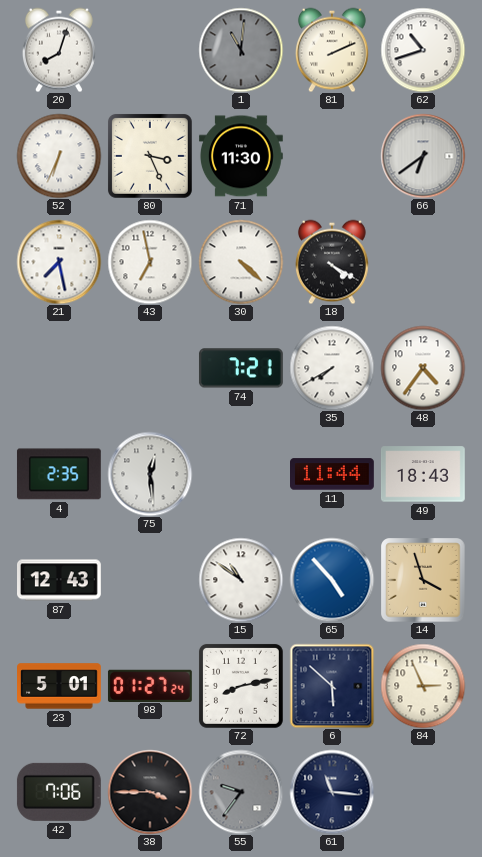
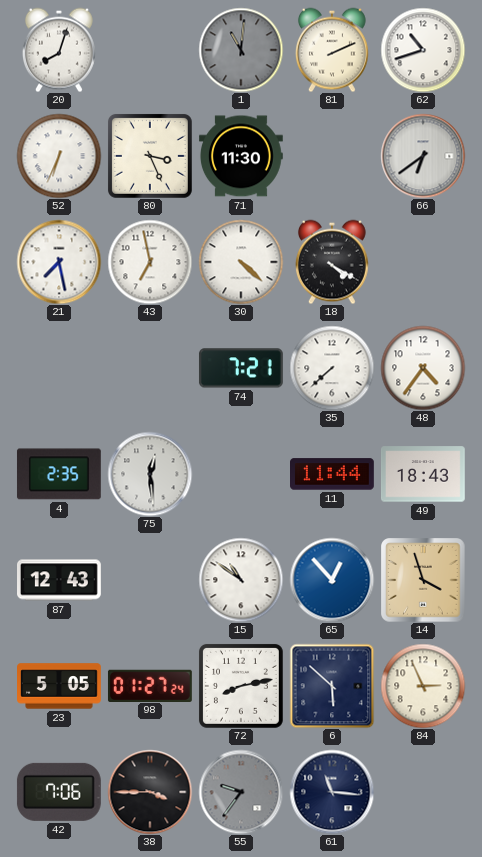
35: 7:40 -> 7:38
65: 4:53 -> 12:53
23: 5:01 -> 5:05
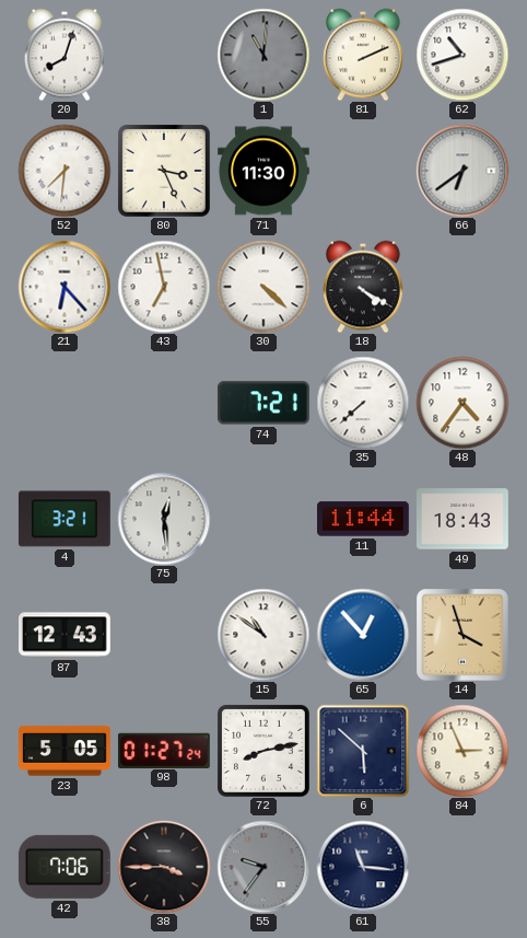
52: 6:34 -> 7:31
21: 7:28 -> 6:23
4: 2:35 -> 3:21
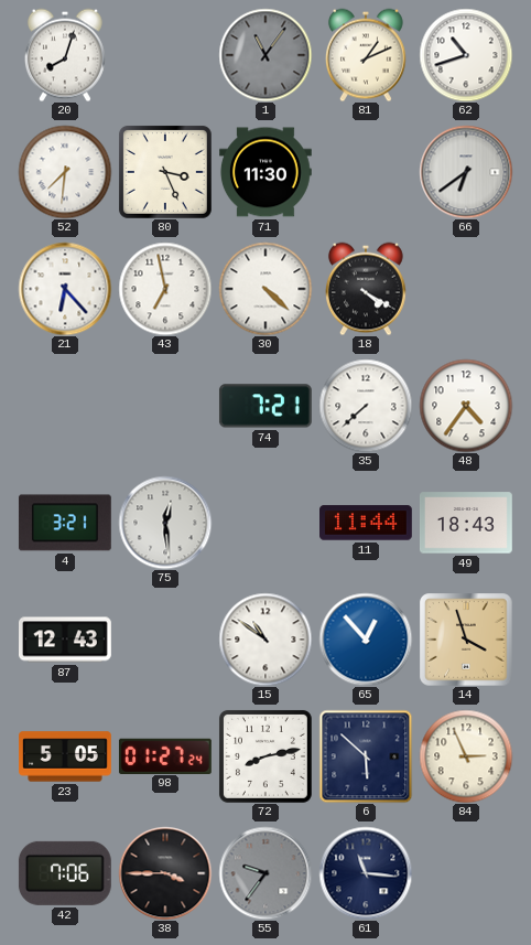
1: 11:01 -> 11:06
81: 2:11 -> 1:11
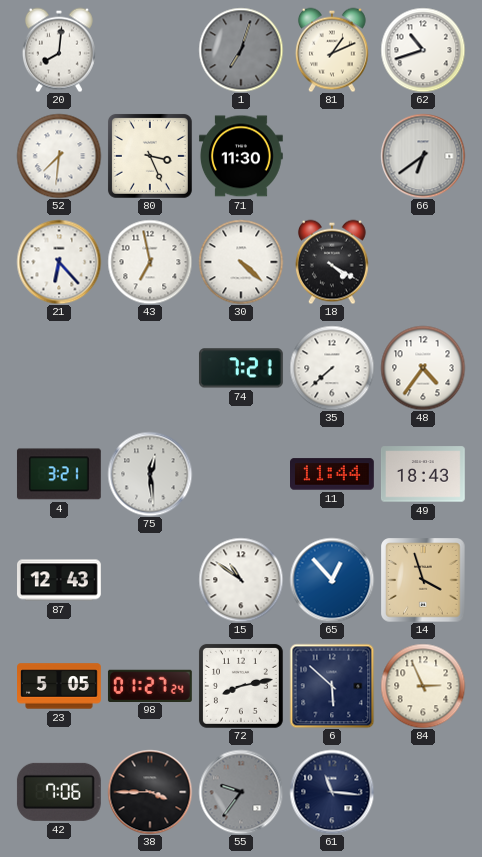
20: 8:03 -> 8:01
1: 11:06 -> 7:03
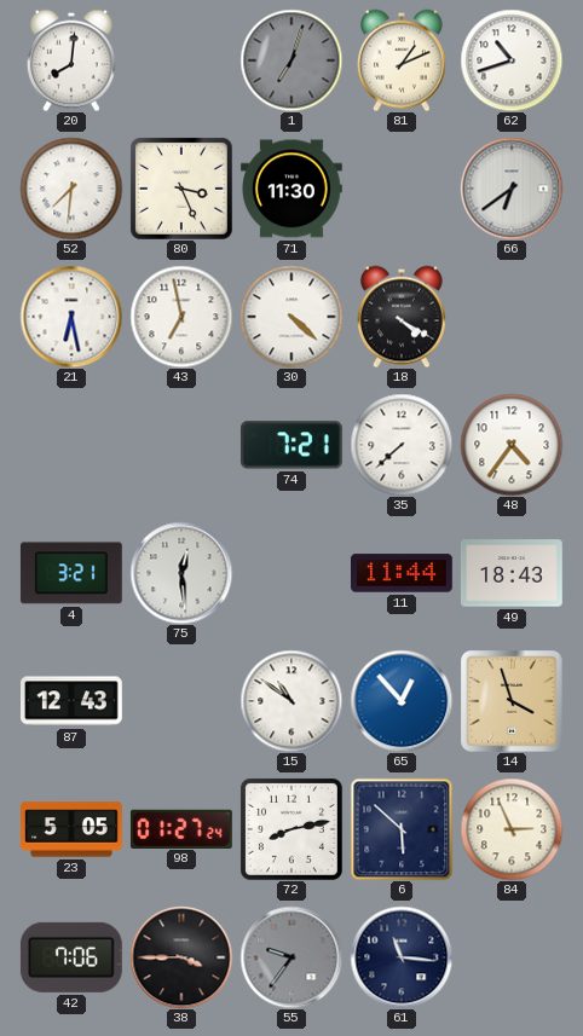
21: 6:23 -> 6:28
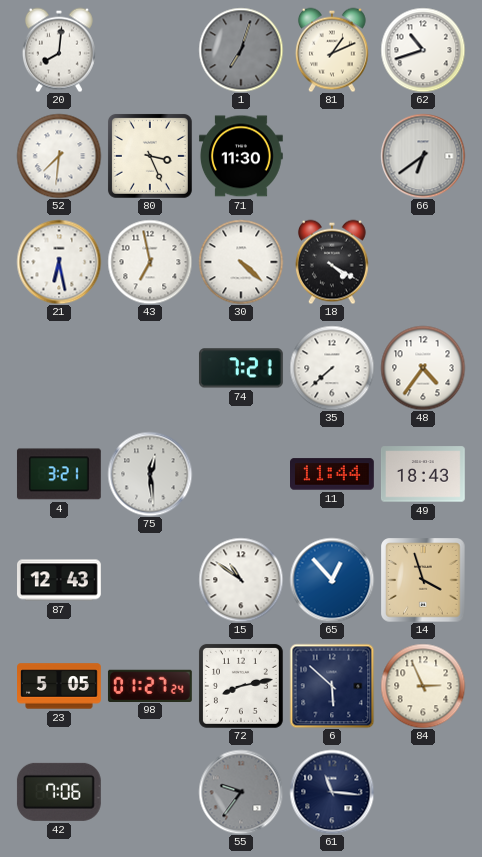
38: 3:45 -> none
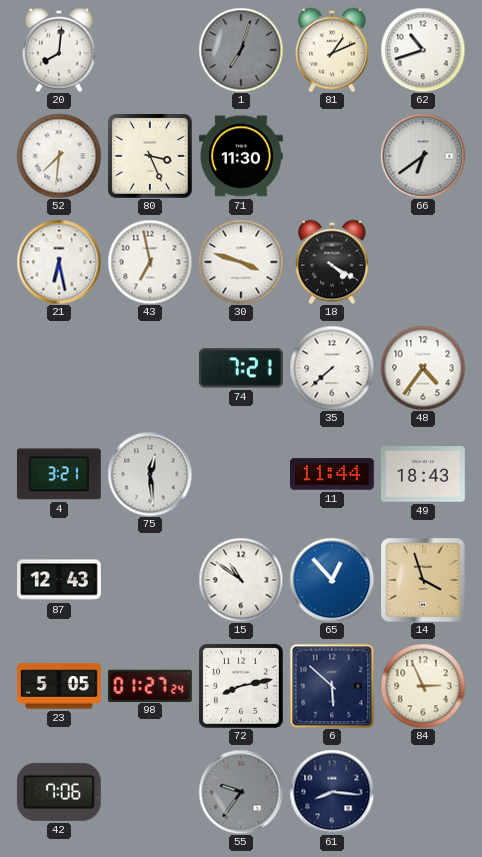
30: 4:22 -> 3:48
61: 11:16 -> 8:16
